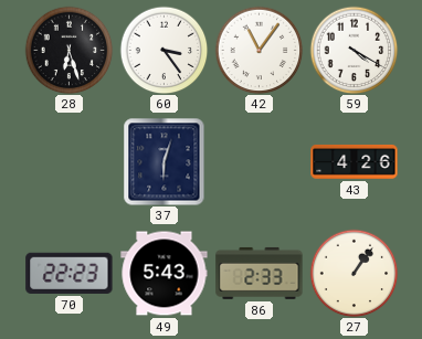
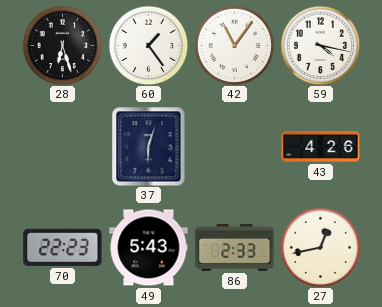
60: 3:24 -> 1:24
59: 4:20 -> 4:17
27: 1:06 -> 12:43
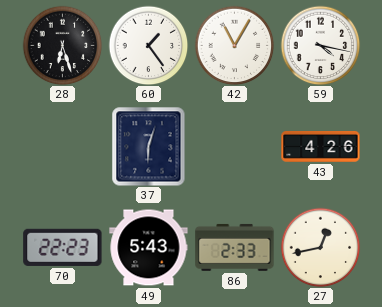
42: 11:06 -> 11:05
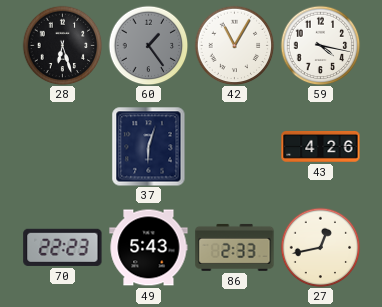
60 dial: white -> grey
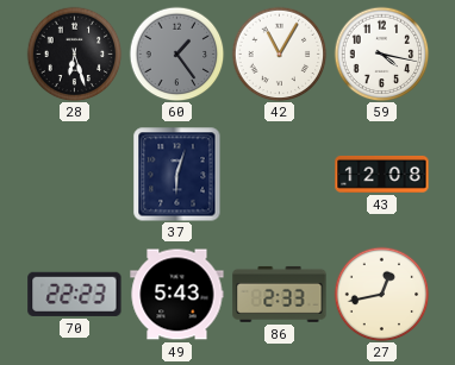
43: 4:26 -> 12:08
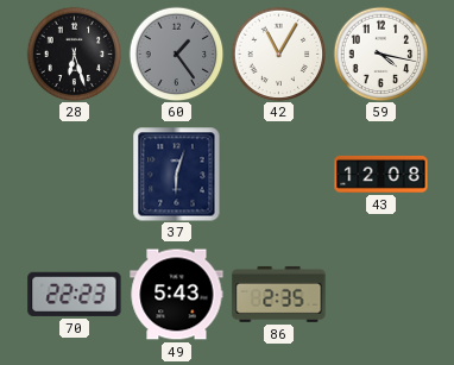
86: 2:33 -> 2:35
27: 12:43 -> none
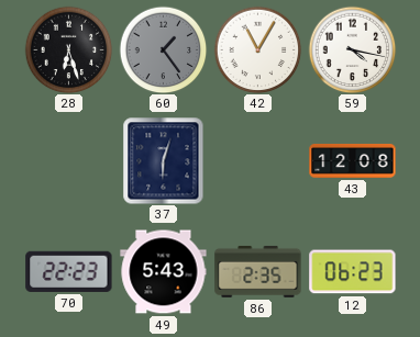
12: none -> 06:23
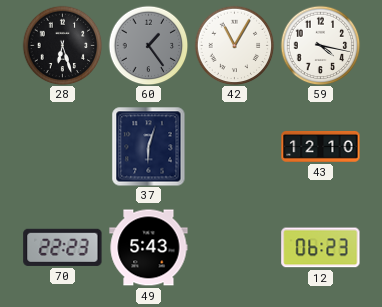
43: 12:08 -> 12:10
86: 2:35 -> none
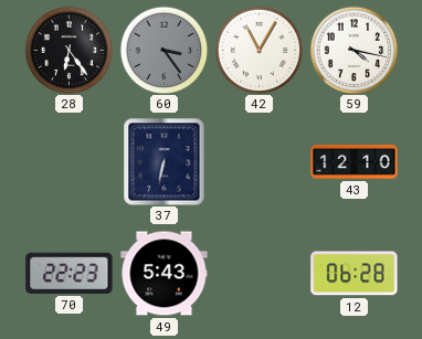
28: 6:27 -> 6:24
60: 1:24 -> 3:24
37: 6:03 -> 6:32
12: 06:23 -> 06:28
